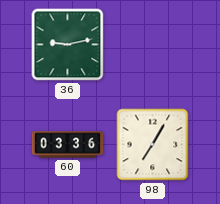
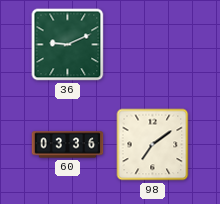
36: 9:13 -> 9:11
98: 7:05 -> 7:09
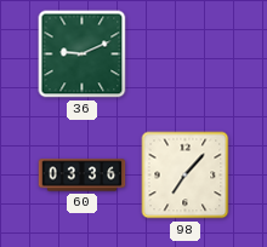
98: 7:09 -> 7:07
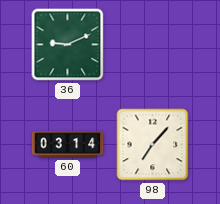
60: 03:36 -> 03:14
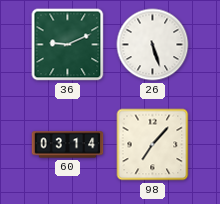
26: none -> 5:27
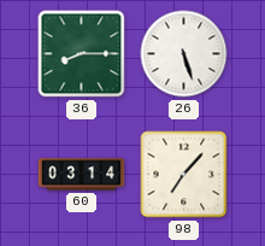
36: 9:11 -> 8:15
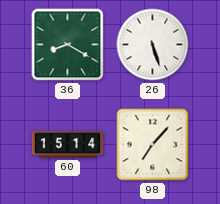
36: 8:15 -> 8:20
60: 03:14 -> 15:14
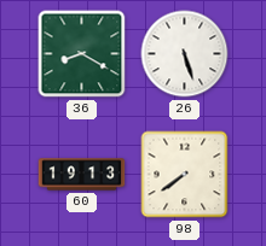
60: 15:14 -> 19:13
98: 7:07 -> 7:39
